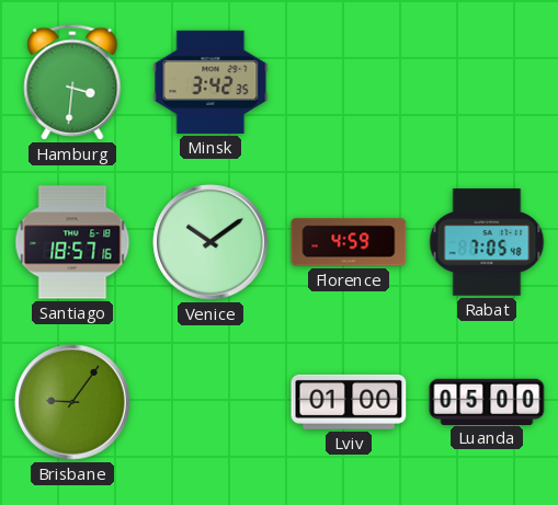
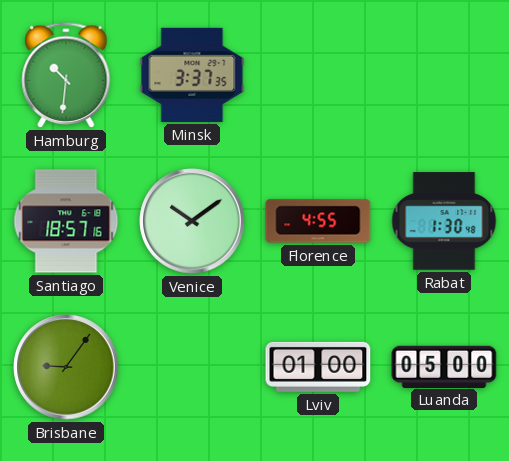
Hamburg: 3:31 -> 10:31
Minsk: 3:42 -> 3:37
Florence: 4:59 -> 4:55
Rabat: 7:05 -> 1:30
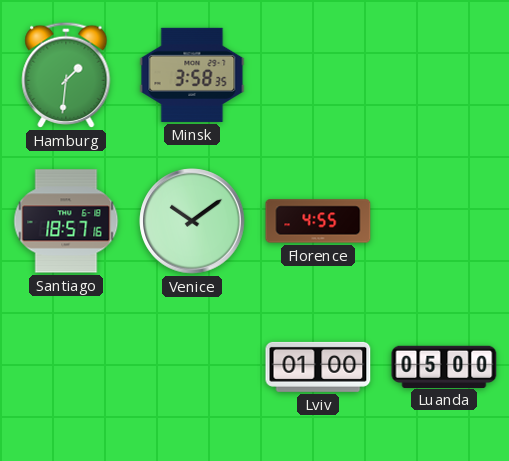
Hamburg: 10:31 -> 1:31
Minsk: 3:37 -> 3:58
Rabat: 1:30 -> none
Brisbane: 9:06 -> none
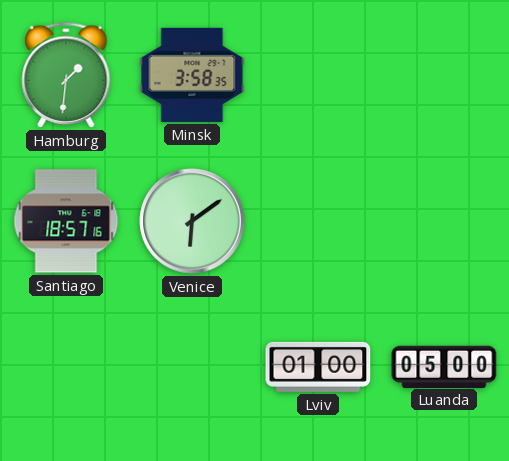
Venice: 10:09 -> 6:09
Florence: 4:55 -> none
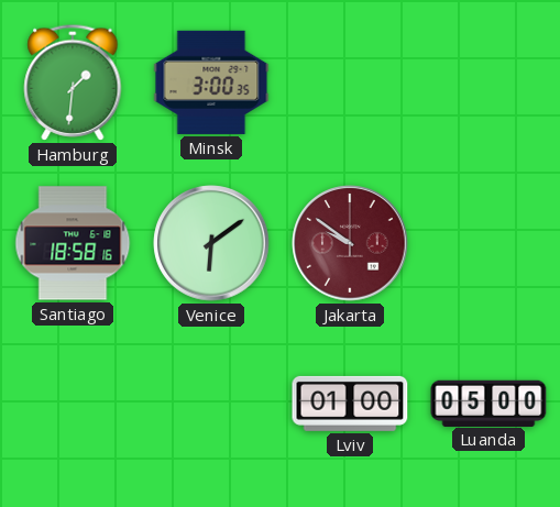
Minsk: 3:58 -> 3:00
Santiago: 18:57 -> 18:58
Jakarta: none -> 9:51
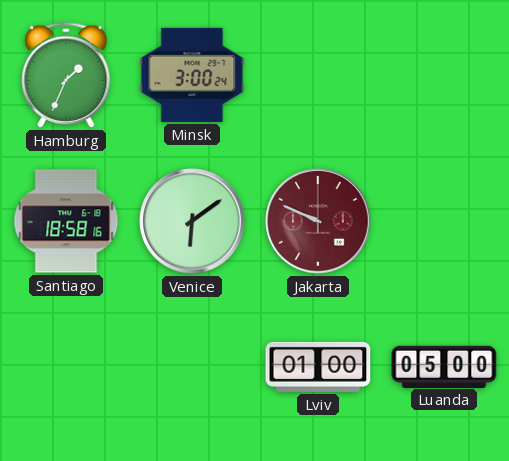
Hamburg: 1:31 -> 1:34
Minsk: 3:00:35 -> 3:00:24
Jakarta: 9:51 -> 9:49
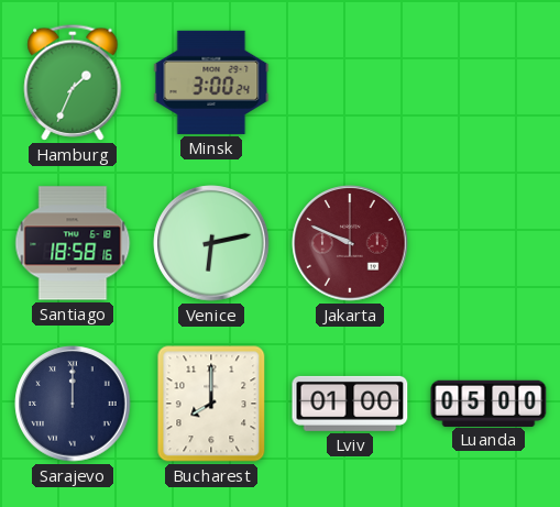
Venice: 6:09 -> 6:13
Sarajevo: none -> 12:00
Bucharest: none -> 8:00
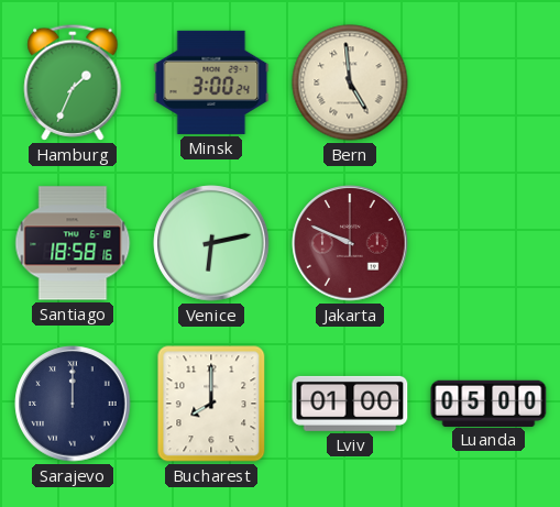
Bern: none -> 4:59
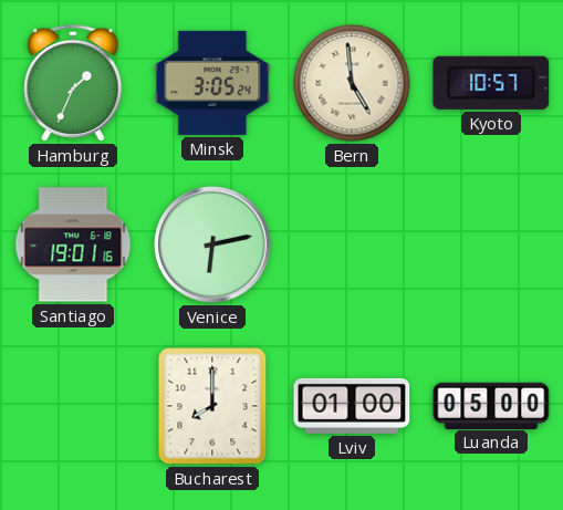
Minsk: 3:00 -> 3:05
Kyoto: none -> 10:57
Santiago: 18:58 -> 19:01
Jakarta: 9:49 -> none
Sarajevo: 12:00 -> none
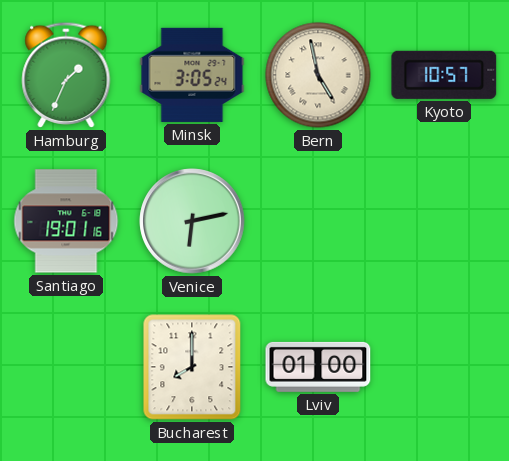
Bern: 4:59 -> 4:58
Luanda: 05:00 -> none
